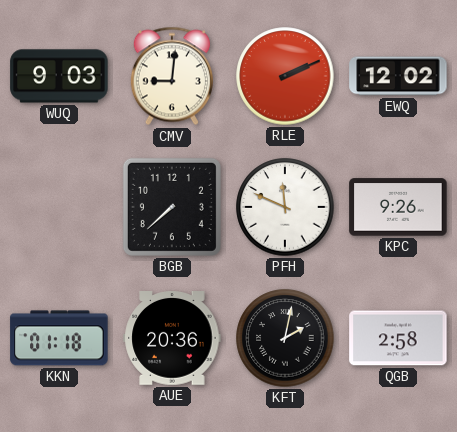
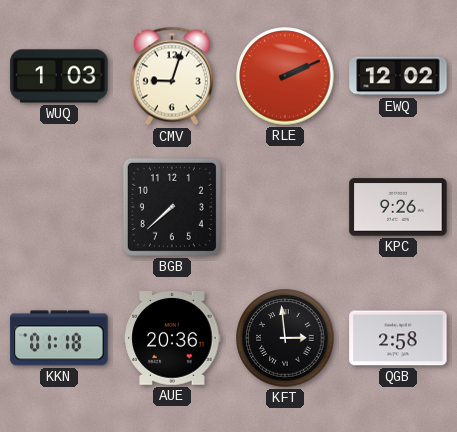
WUQ: 9:03 -> 1:03
CMV: 9:01 -> 9:03
PFH: 11:49 -> none
KFT: 2:02 -> 2:59
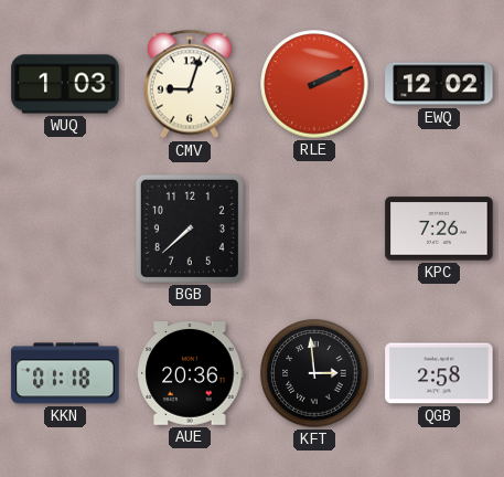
KPC: 9:26 -> 7:26
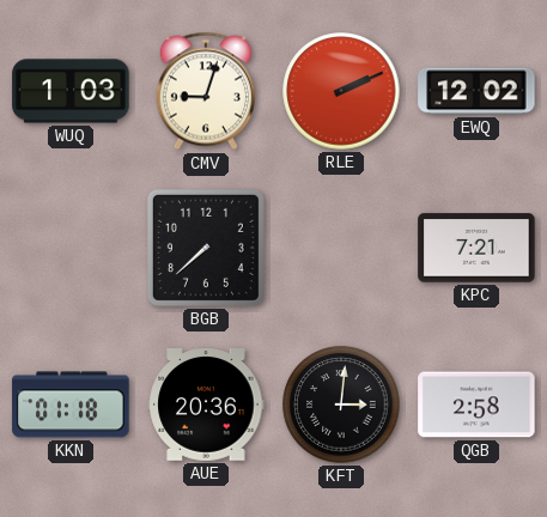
KPC: 7:26 -> 7:21
KFT: 2:59 -> 3:01
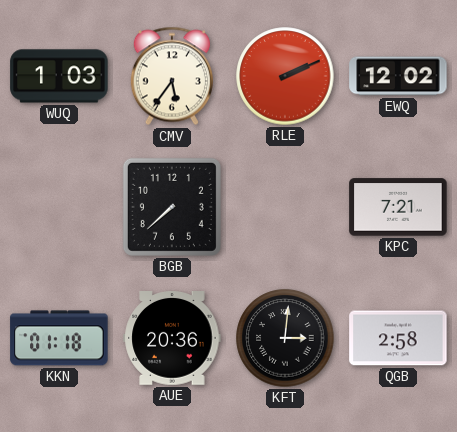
CMV: 9:03 -> 5:36
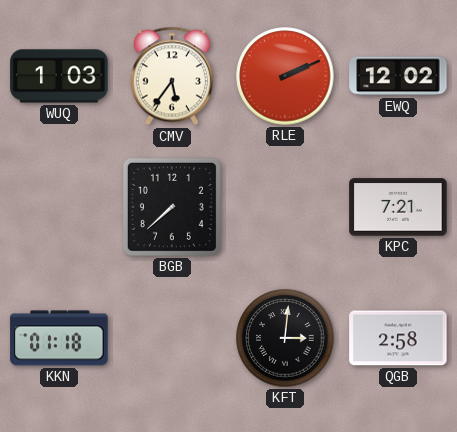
AUE: 20:36 -> none
